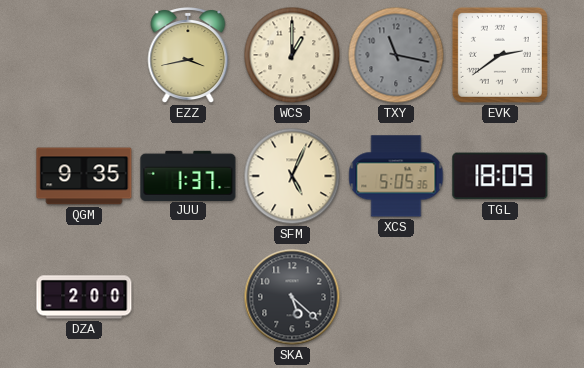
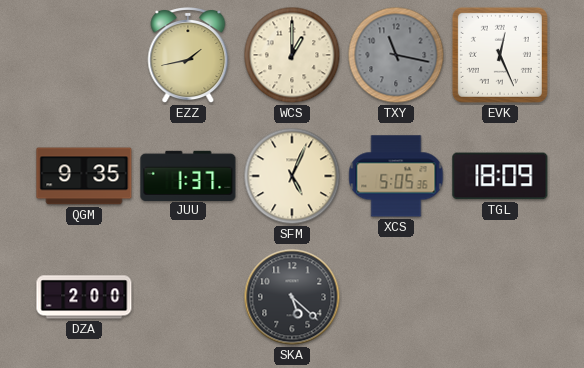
EZZ: 3:43 -> 1:43
EVK: 2:39 -> 12:26
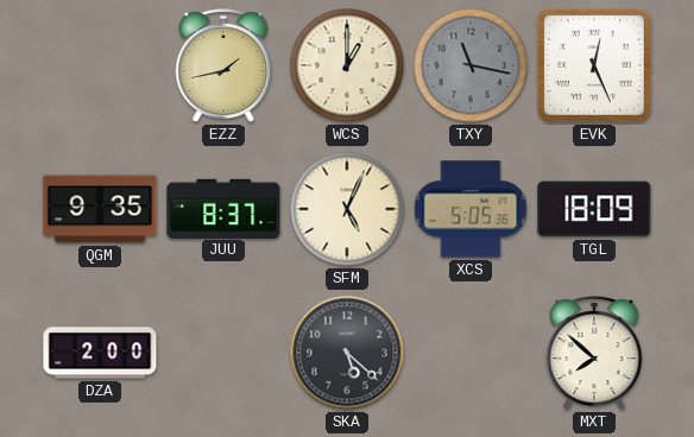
JUU: 1:37 -> 8:37
MXT: none -> 7:52
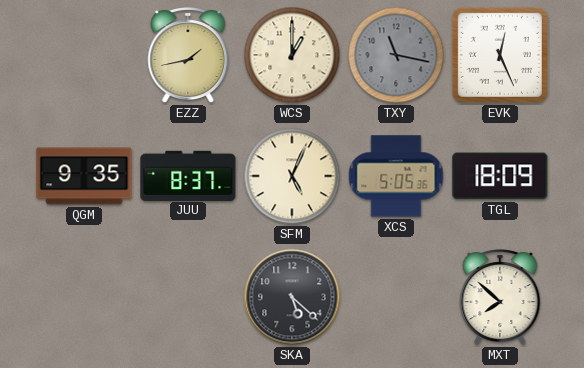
DZA: 2:00 -> none
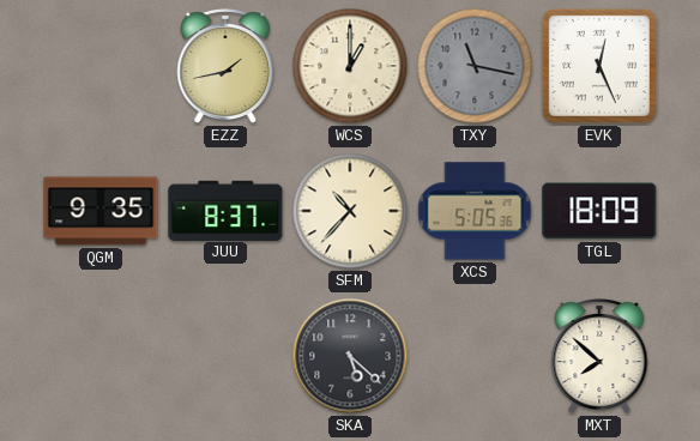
SFM: 5:04 -> 10:37
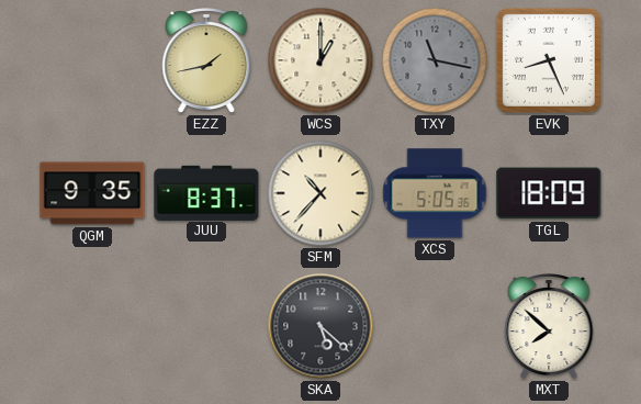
EVK: 12:26 -> 8:26
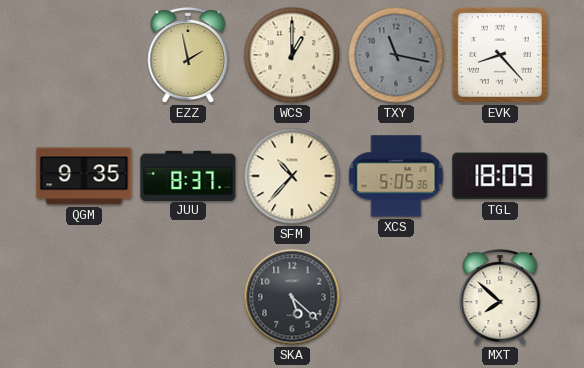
EZZ: 1:43 -> 1:58
EVK: 8:26 -> 8:23
